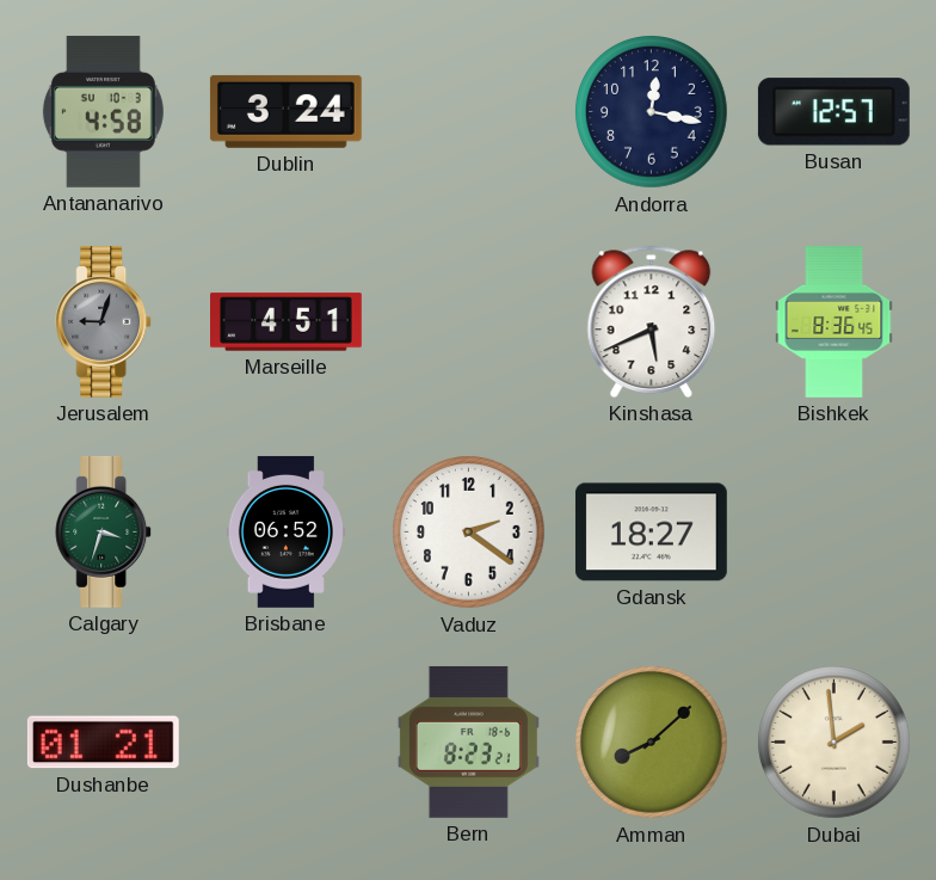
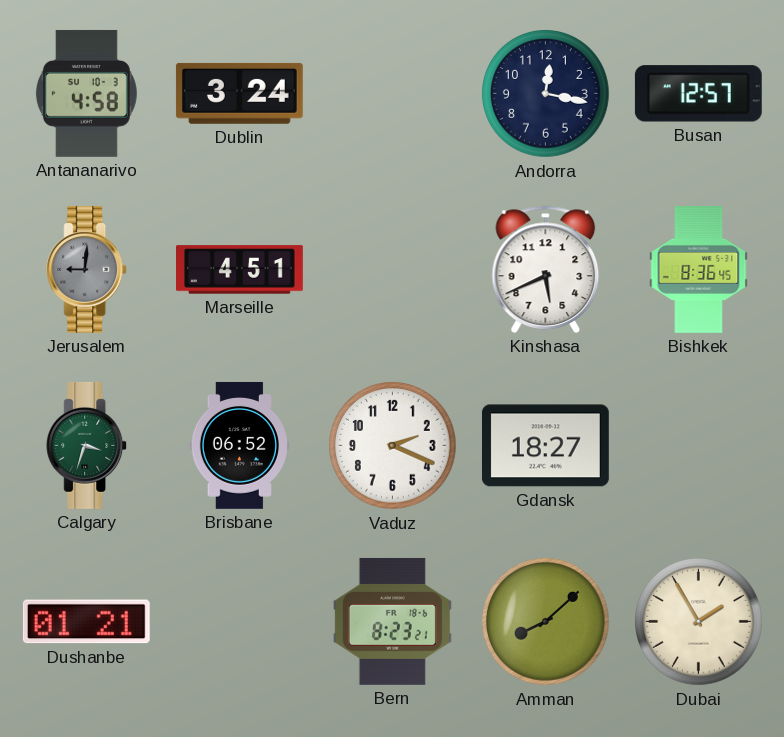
Jerusalem: 9:03 -> 9:01
Vaduz: 2:21 -> 2:19
Dubai: 1:59 -> 1:55
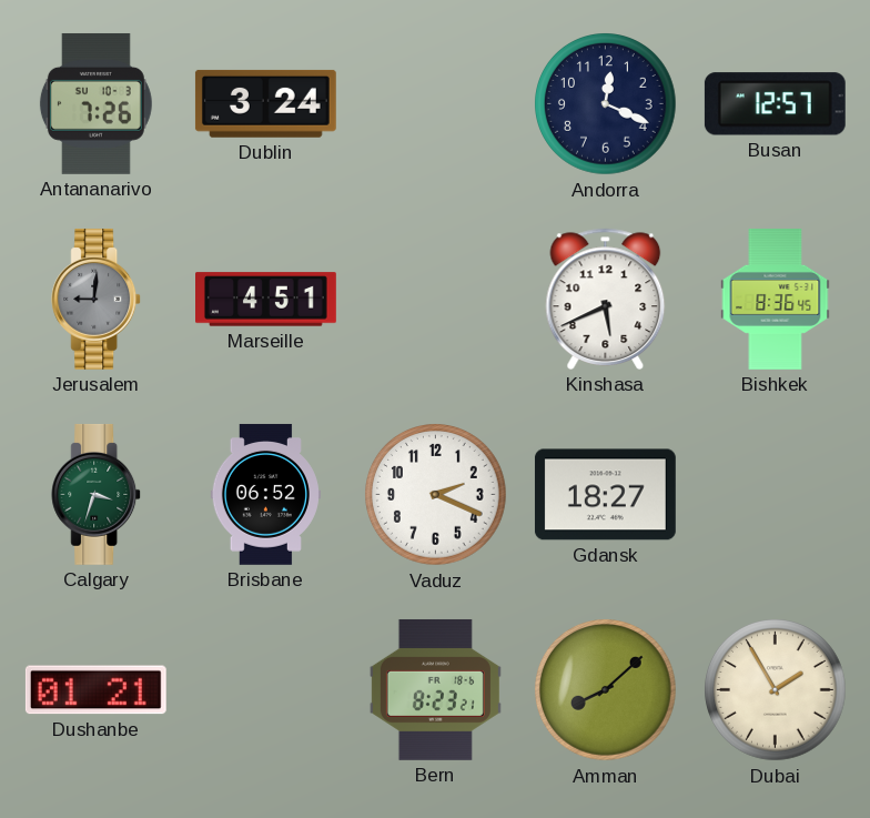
Antananarivo: 4:58 -> 7:26
Andorra: 12:17 -> 12:19
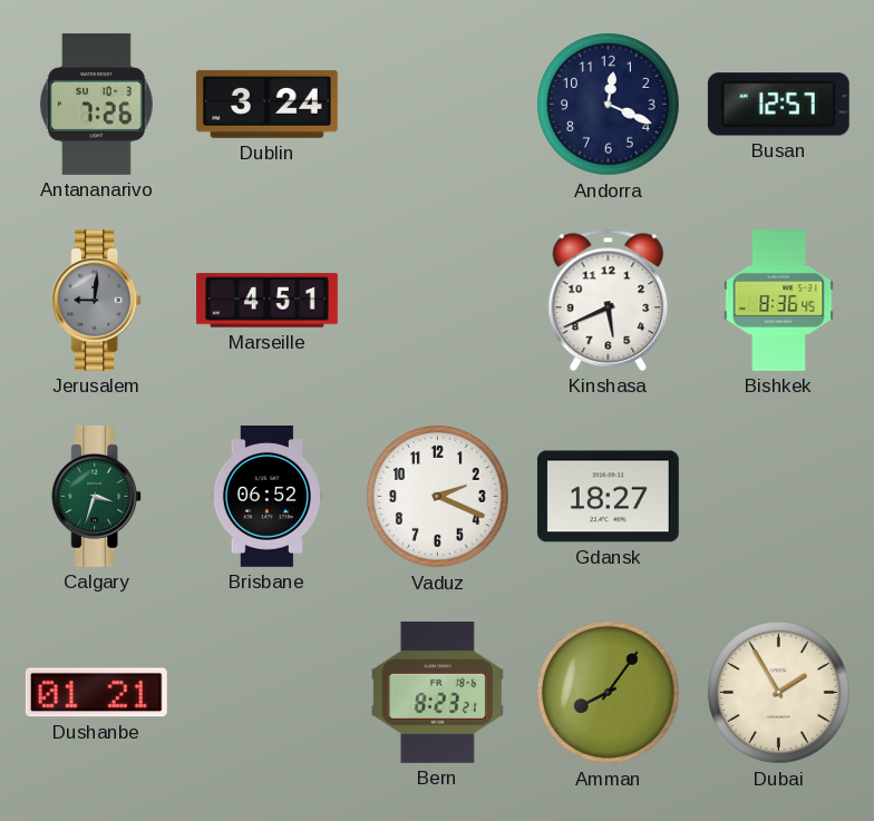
Amman: 8:08 -> 8:06
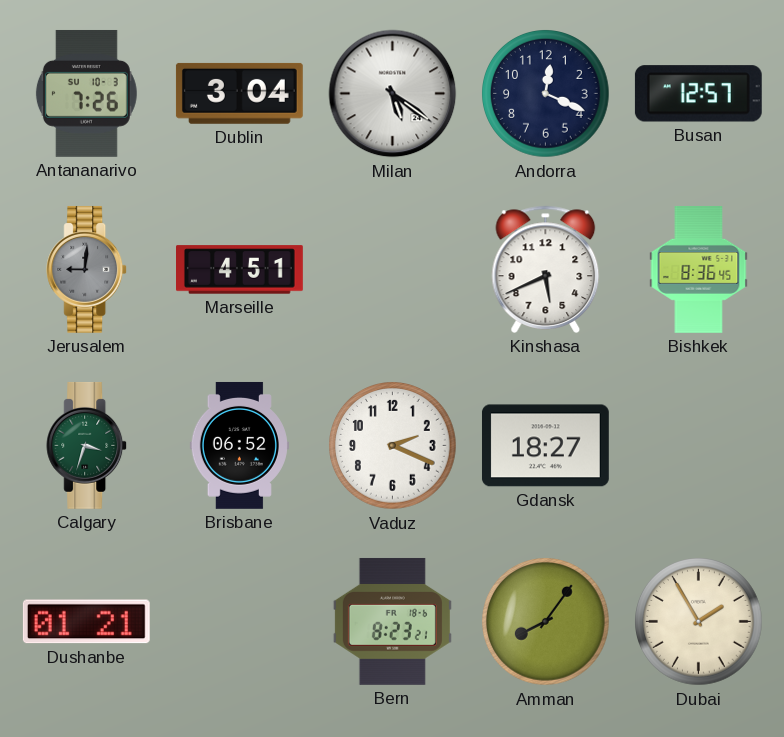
Dublin: 3:24 -> 3:04
Milan: none -> 5:21
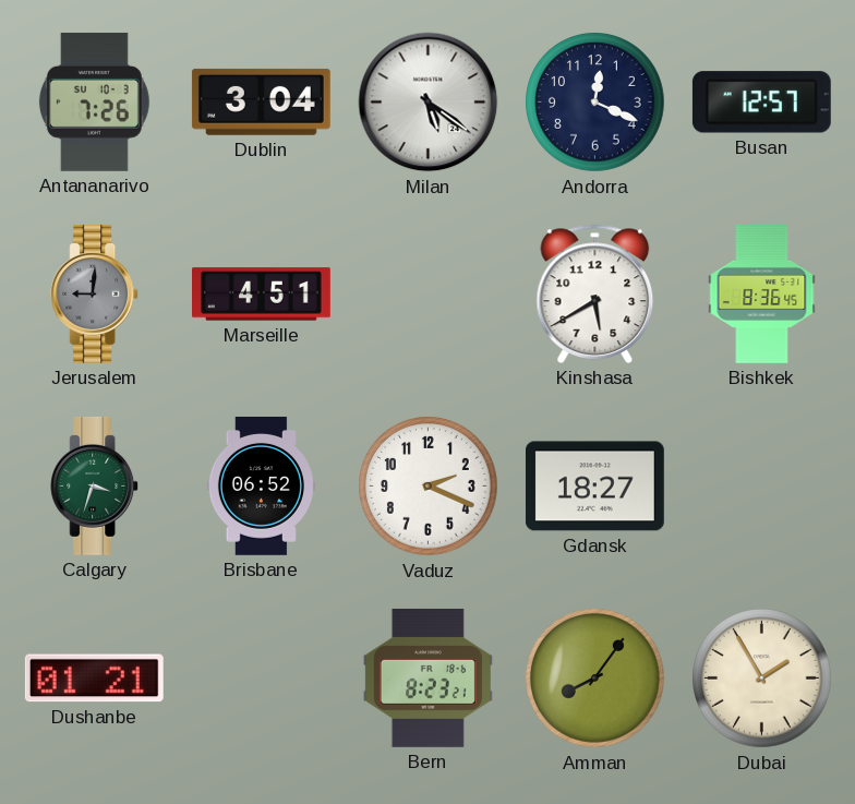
Kinshasa: 5:41 -> 5:40
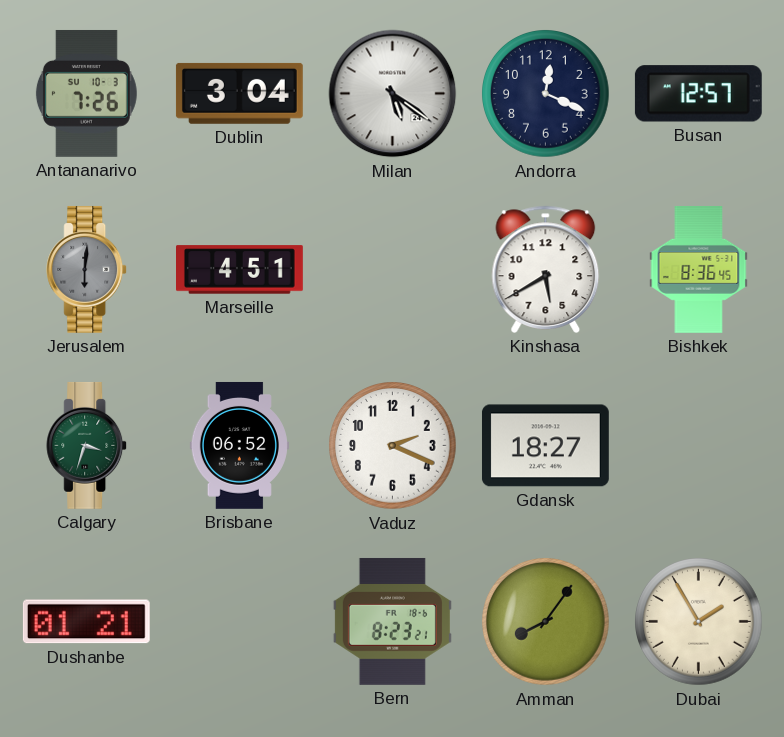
Jerusalem: 9:01 -> 6:01
